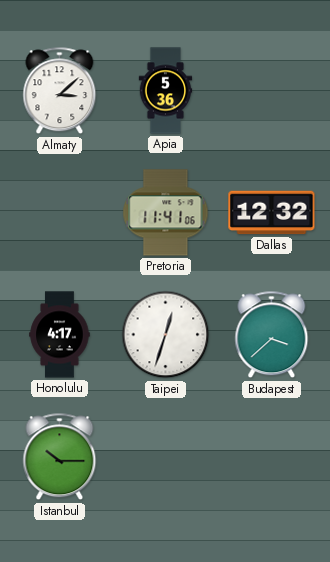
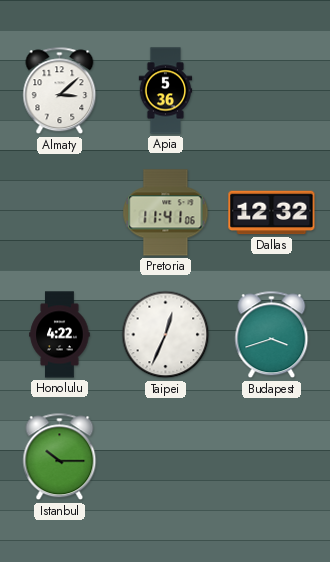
Honolulu: 4:17 -> 4:22
Taipei: 12:33 -> 12:34
Budapest: 3:38 -> 3:42
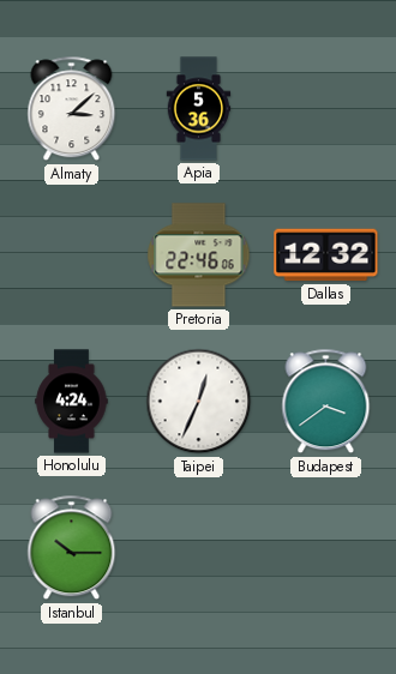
Pretoria: 11:41 -> 22:46
Honolulu: 4:22 -> 4:24
Budapest: 3:42 -> 3:39
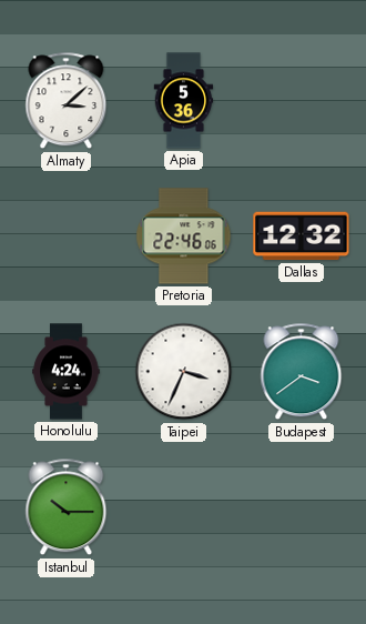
Taipei: 12:34 -> 3:34
